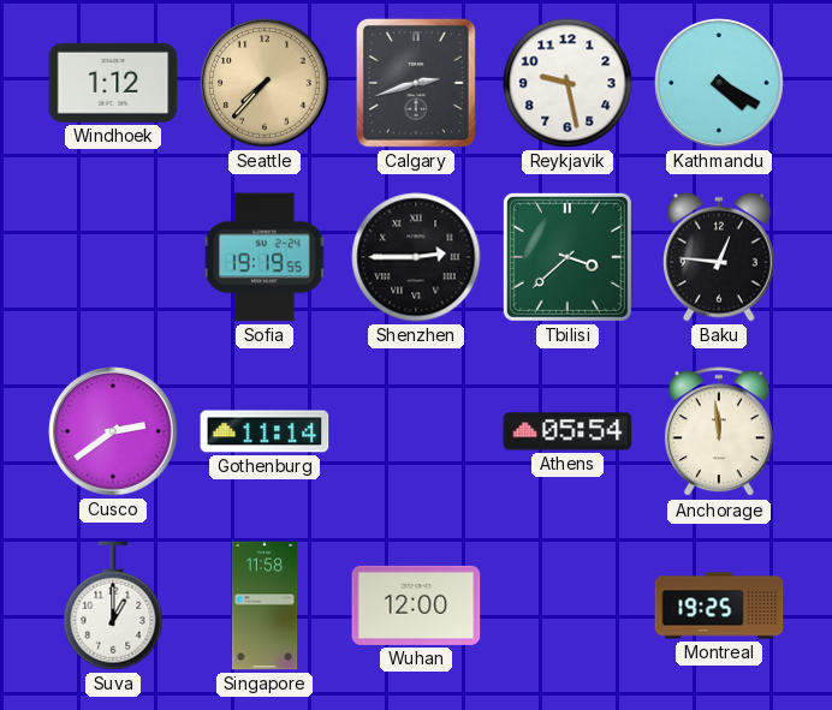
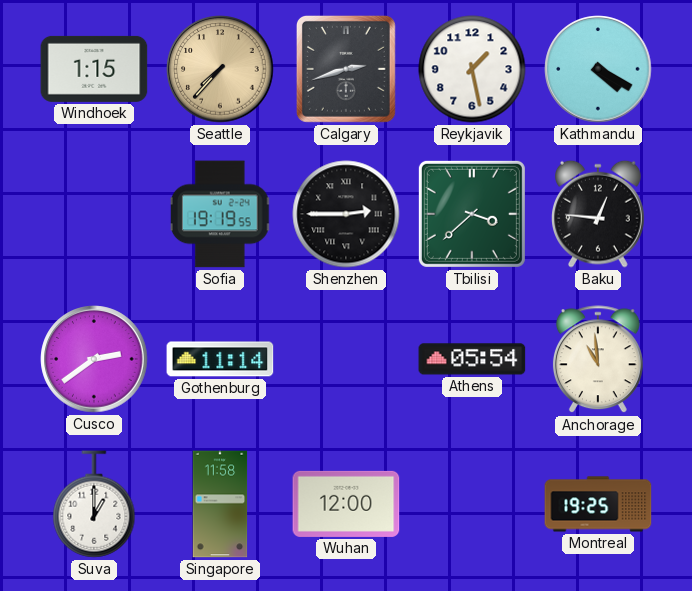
Windhoek: 1:12 -> 1:15
Reykjavik: 9:28 -> 1:28
Anchorage: 11:59 -> 10:59
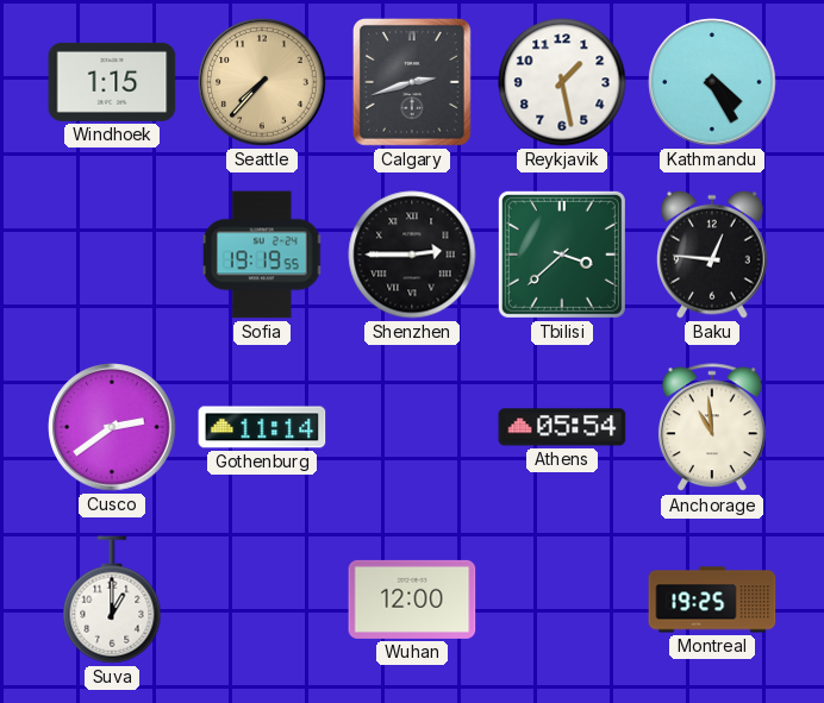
Kathmandu: 4:20 -> 4:25
Singapore: 11:58 -> none
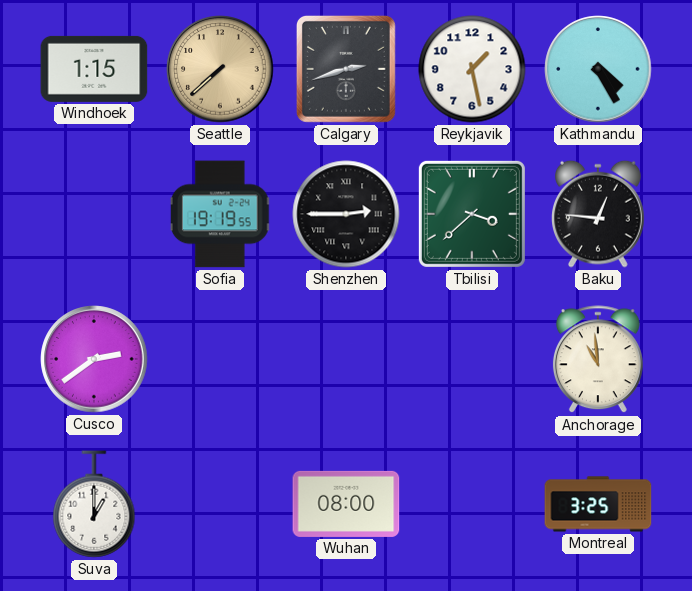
Seattle: 7:37 -> 7:38
Gothenburg: 11:14 -> none
Athens: 05:54 -> none
Wuhan: 12:00 -> 08:00
Montreal: 19:25 -> 3:25
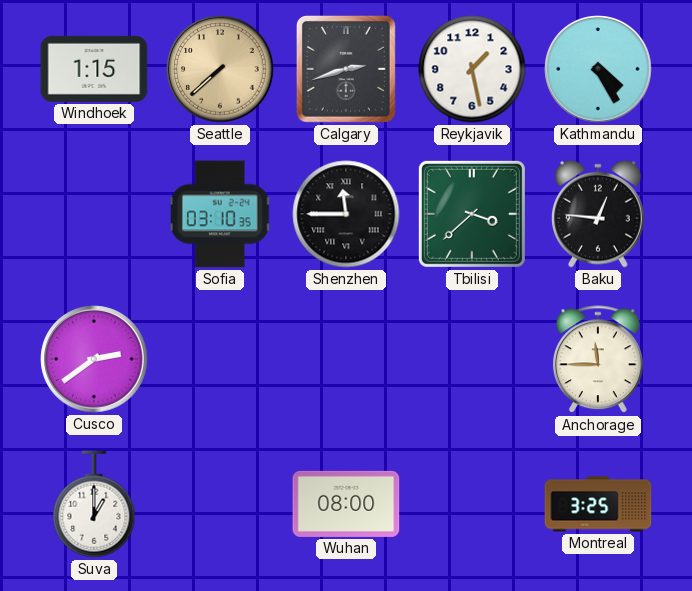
Sofia: 19:19 -> 03:10
Shenzhen: 2:45 -> 11:45
Anchorage: 10:59 -> 11:45
